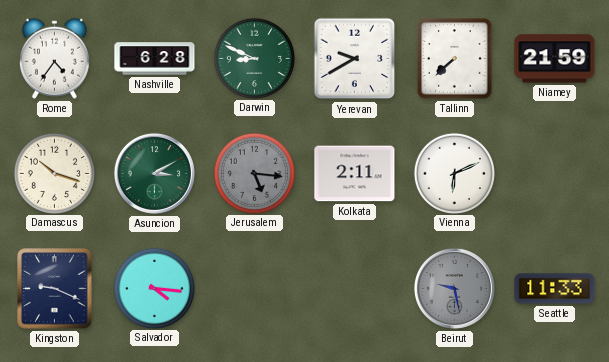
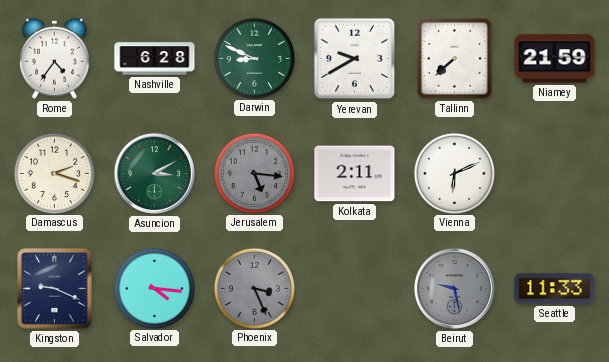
Damascus: 10:18 -> 2:18
Phoenix: none -> 3:26
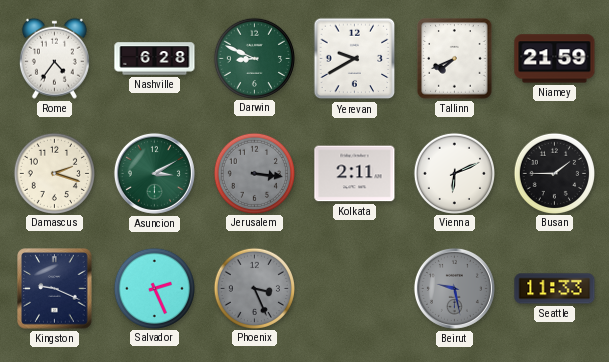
Tallinn: 7:38 -> 7:41
Jerusalem: 5:16 -> 3:16
Busan: none -> 1:45
Salvador: 4:16 -> 2:26
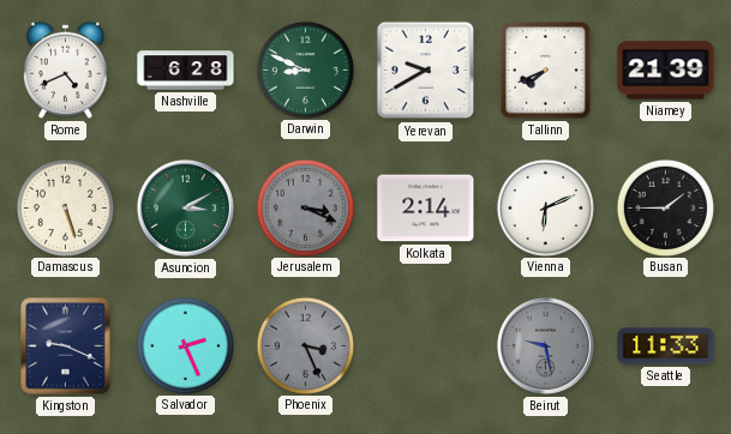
Rome: 4:36 -> 4:41
Niamey: 21:59 -> 21:39
Damascus: 2:18 -> 5:27
Jerusalem: 3:16 -> 3:19
Kolkata: 2:11 -> 2:14
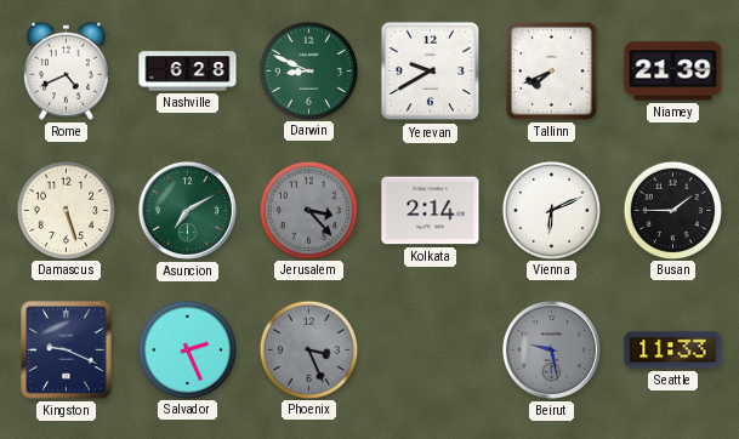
Asuncion: 3:10 -> 7:10
Jerusalem: 3:19 -> 3:23
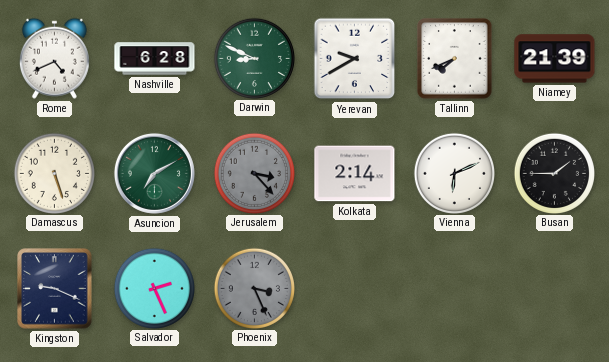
Beirut: 9:28 -> none
Seattle: 11:33 -> none
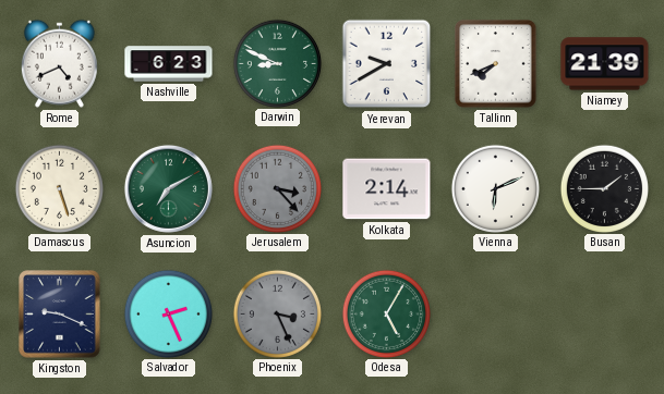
Nashville: 6:28 -> 6:23
Odesa: none -> 5:05
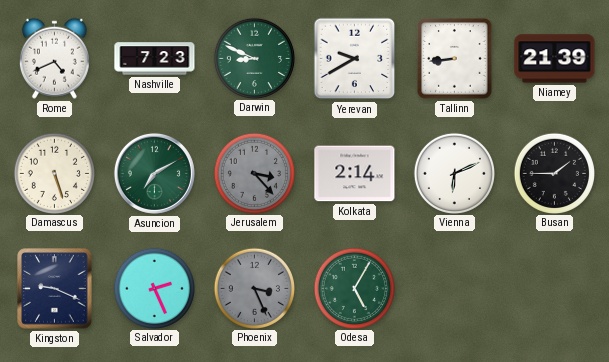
Nashville: 6:23 -> 7:23
Tallinn: 7:41 -> 8:44
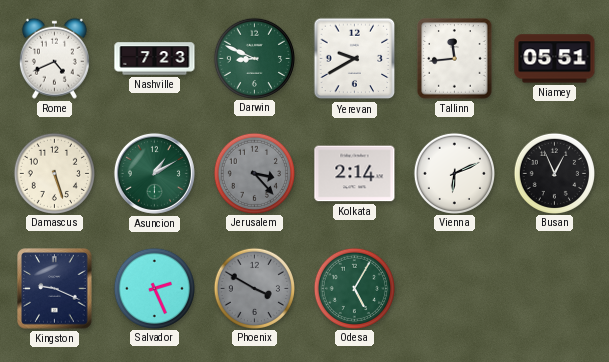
Tallinn: 8:44 -> 11:44
Niamey: 21:39 -> 05:51
Asuncion: 7:10 -> 1:10
Busan: 1:45 -> 12:56
Phoenix: 3:26 -> 3:50
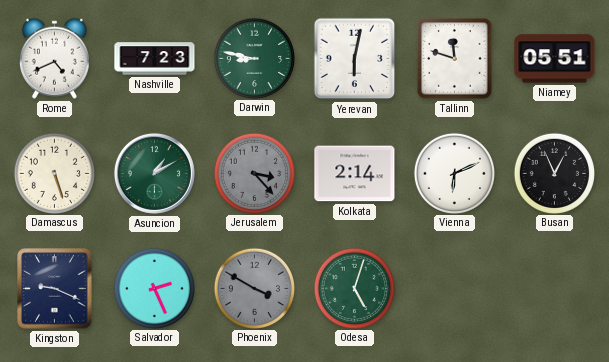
Darwin: 8:49 -> 8:47
Yerevan: 9:40 -> 6:02
Tallinn: 11:44 -> 11:48
Odesa: 5:05 -> 5:03
